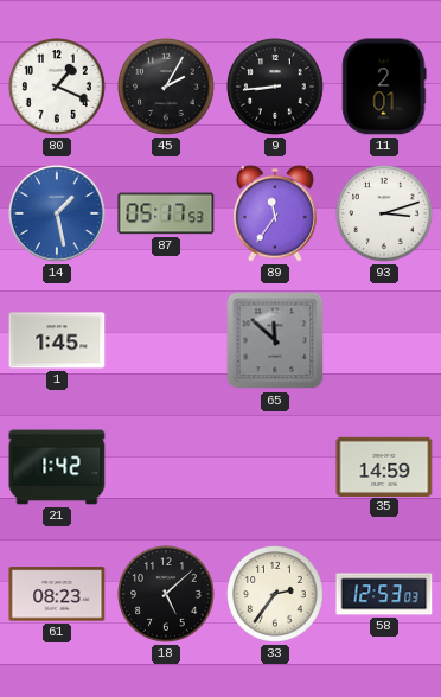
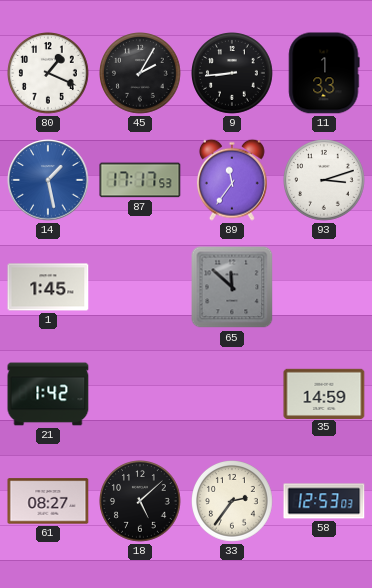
11: 2:01 -> 1:33
87: 05:17 -> 17:17
61: 08:23 -> 08:27
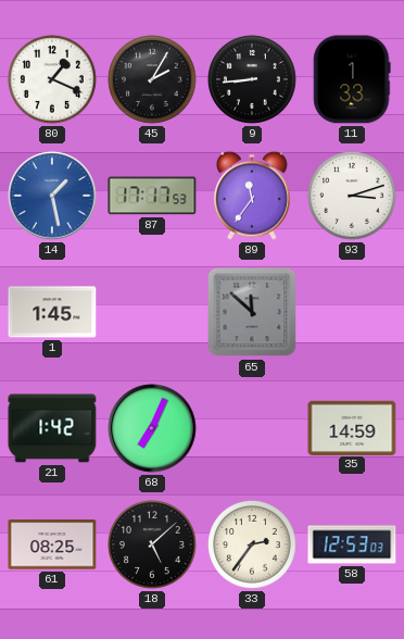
68: none -> 7:04
61: 08:27 -> 08:25
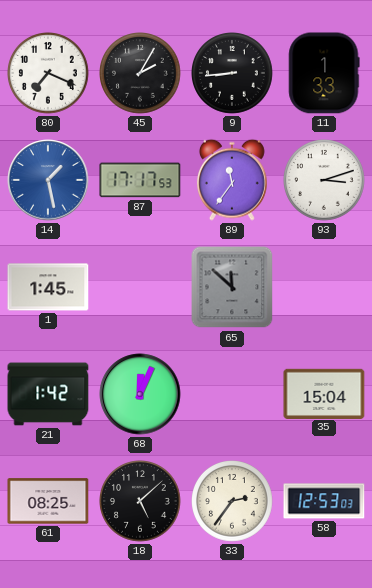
80: 1:19 -> 7:19
68: 7:04 -> 12:04
35: 14:59 -> 15:04
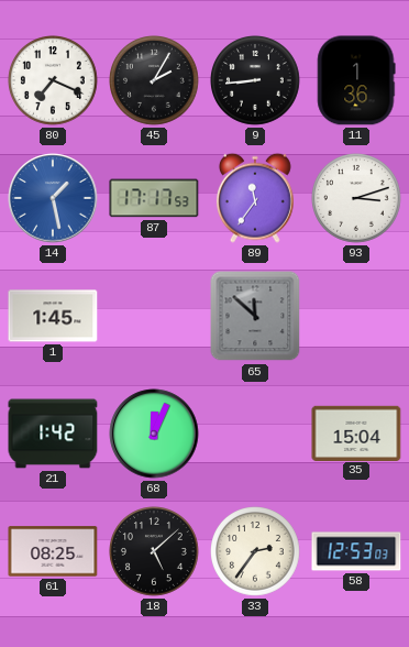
11: 1:33 -> 1:36
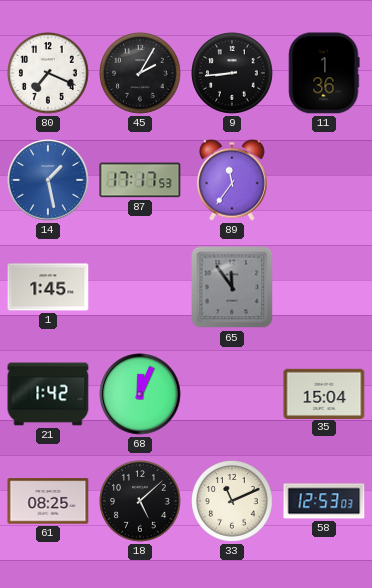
93: 3:12 -> none
65: 11:52 -> 11:54
33: 2:36 -> 11:11
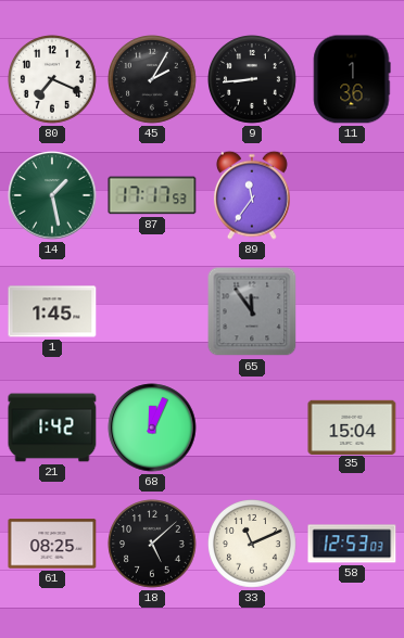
14 dial: blue -> green
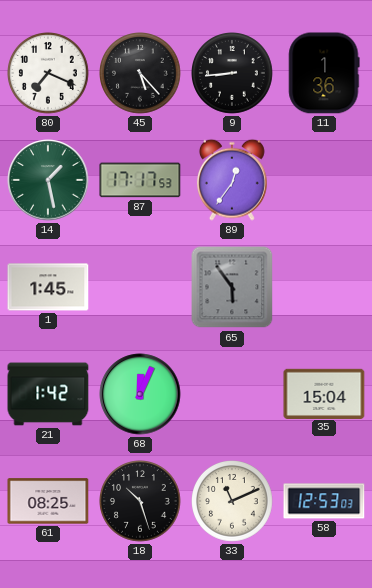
45: 2:05 -> 5:23
89: 11:36 -> 12:36
65: 11:54 -> 5:54
18: 5:08 -> 10:27
